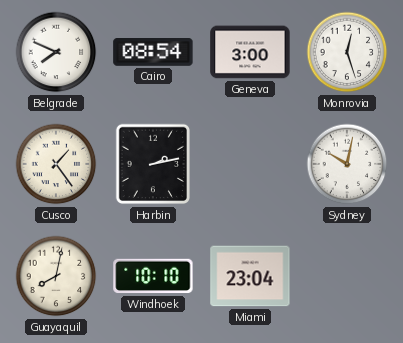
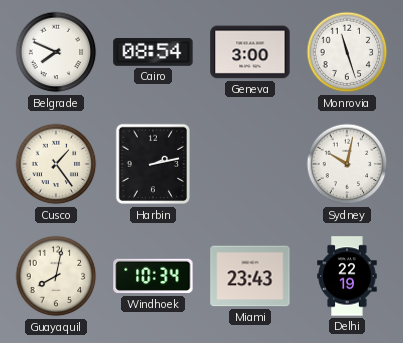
Monrovia: 12:27 -> 11:27
Windhoek: 10:10 -> 10:34
Miami: 23:04 -> 23:43
Delhi: none -> 22:19
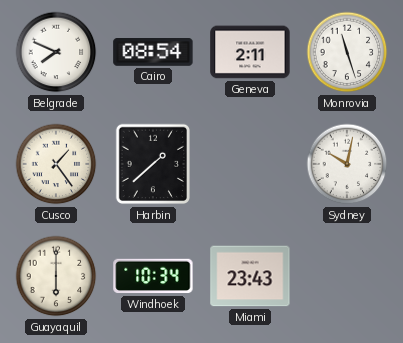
Geneva: 3:00 -> 2:11
Harbin: 2:13 -> 1:38
Guayaquil: 8:02 -> 6:00
Delhi: 22:19 -> none
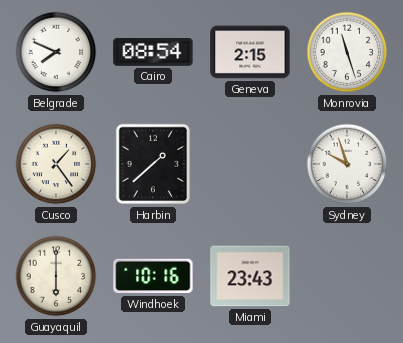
Geneva: 2:11 -> 2:15
Sydney: 10:02 -> 9:57
Windhoek: 10:34 -> 10:16
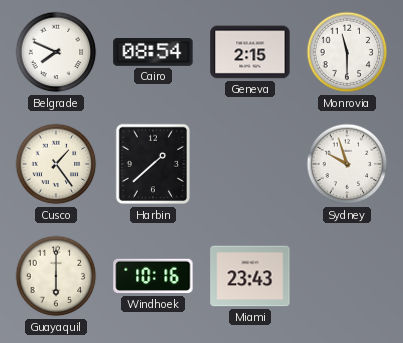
Monrovia: 11:27 -> 11:30
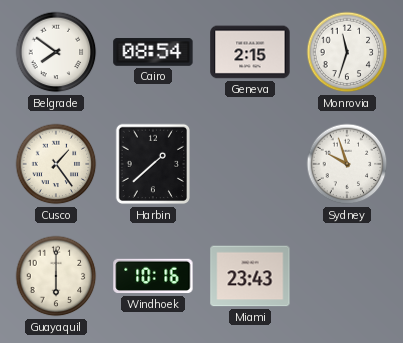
Belgrade: 7:49 -> 7:51
Monrovia: 11:30 -> 11:33
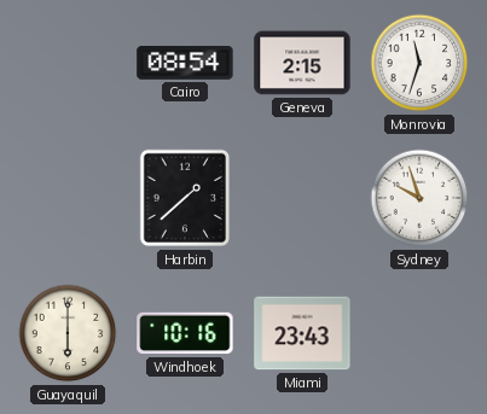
Belgrade: 7:51 -> none
Cusco: 1:24 -> none
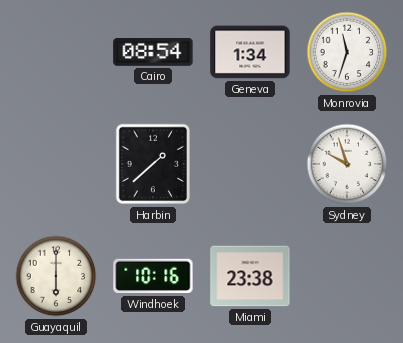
Geneva: 2:15 -> 1:34
Miami: 23:43 -> 23:38
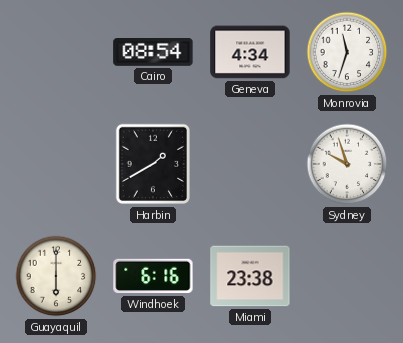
Geneva: 1:34 -> 4:34
Harbin: 1:38 -> 1:40
Windhoek: 10:16 -> 6:16
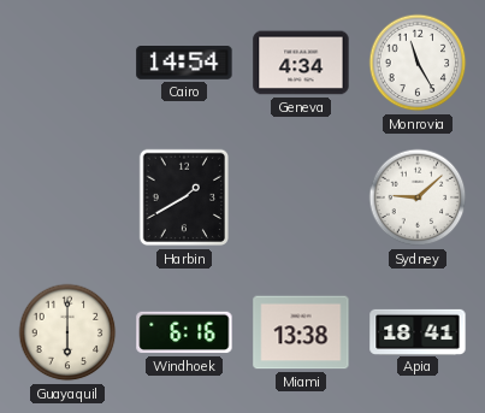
Cairo: 08:54 -> 14:54
Monrovia: 11:33 -> 11:25
Sydney: 9:57 -> 9:08
Miami: 23:38 -> 13:38
Apia: none -> 18:41
